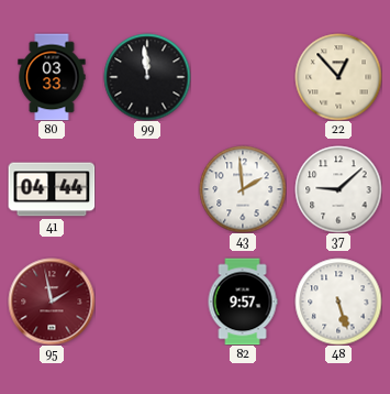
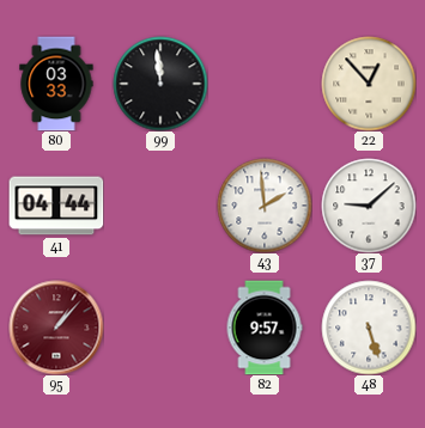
95: 1:58 -> 1:07
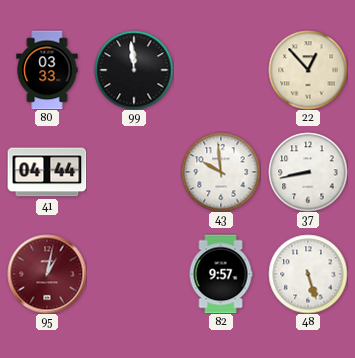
43: 1:59 -> 9:59
37: 9:08 -> 8:43
95: 1:07 -> 1:02
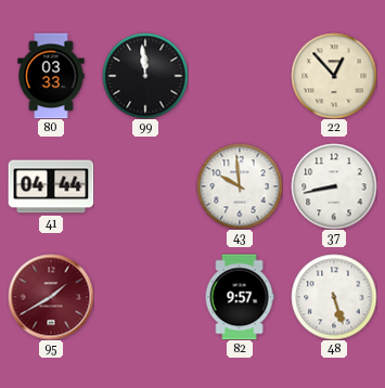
95: 1:02 -> 1:40
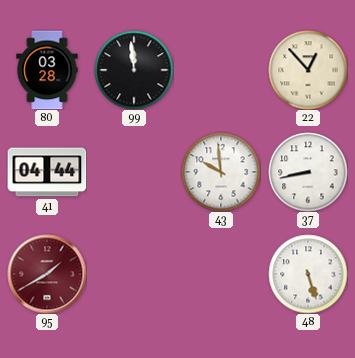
80: 03:33 -> 03:28
82: 9:57 -> none
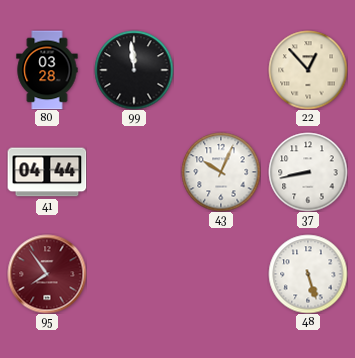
43: 9:59 -> 10:04
95: 1:40 -> 7:54
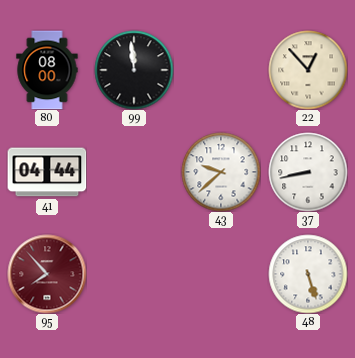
80: 03:28 -> 08:00
43: 10:04 -> 9:38
95: 7:54 -> 7:53
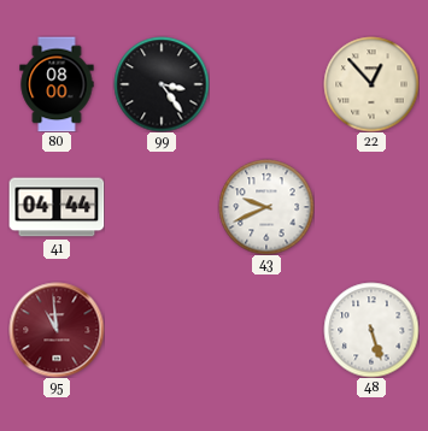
99: 11:59 -> 3:24
43: 9:38 -> 9:41
37: 8:43 -> none
95: 7:53 -> 10:59
